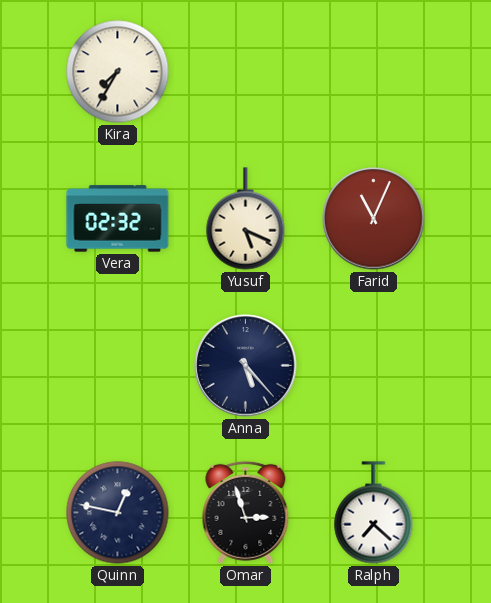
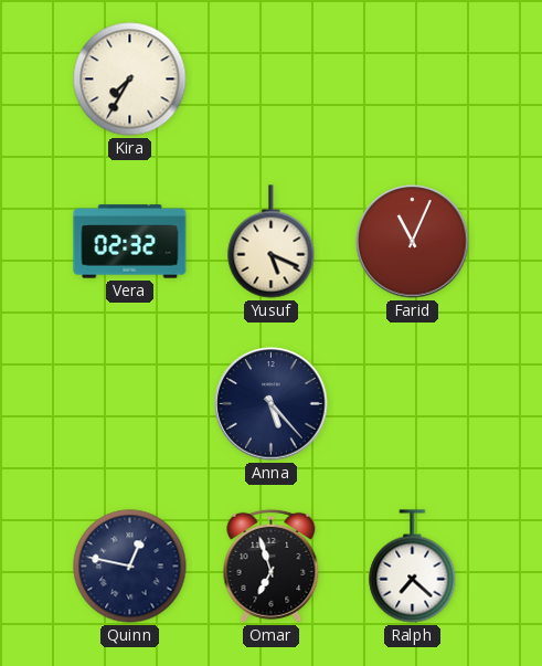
Omar: 2:57 -> 6:57
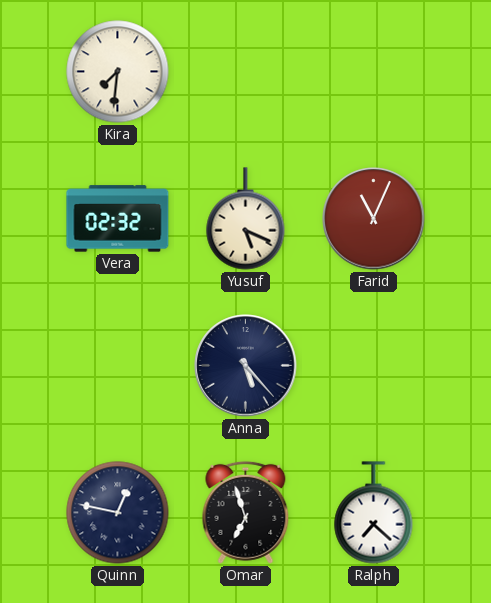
Kira: 7:35 -> 7:31
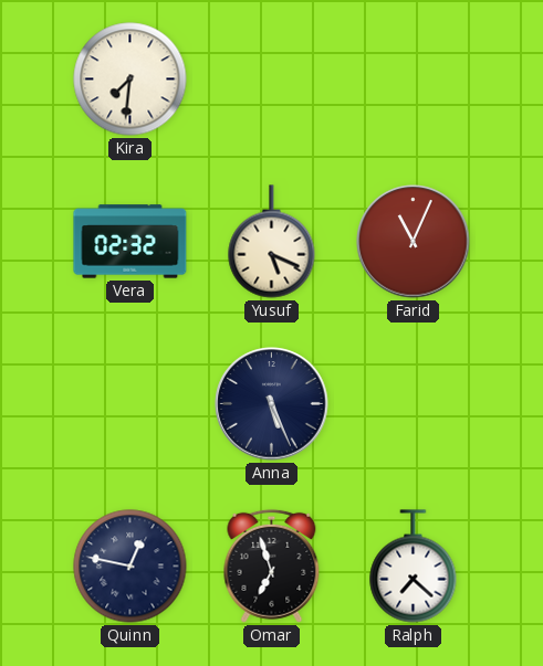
Anna: 5:23 -> 5:26
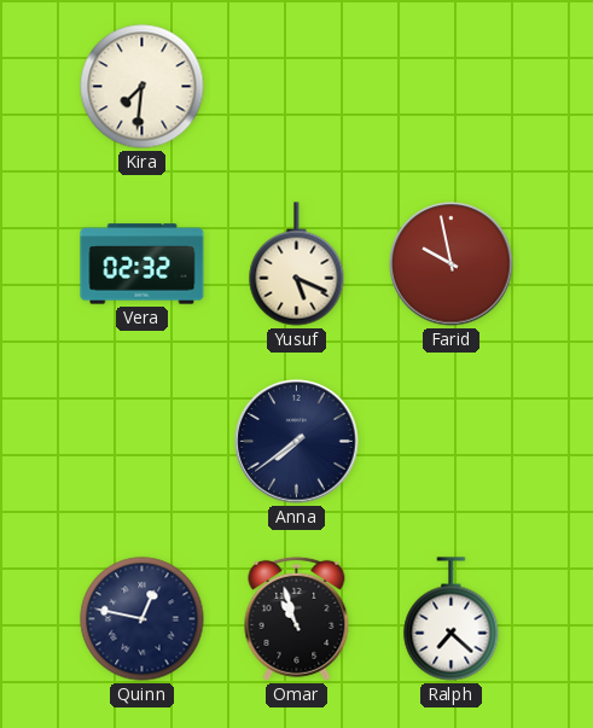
Farid: 11:04 -> 9:58
Anna: 5:26 -> 7:39
Omar: 6:57 -> 10:57
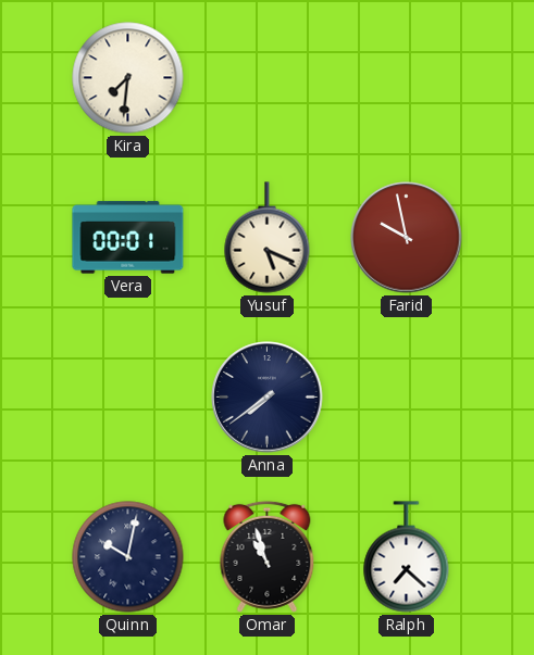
Vera: 02:32 -> 00:01
Quinn: 12:47 -> 10:02
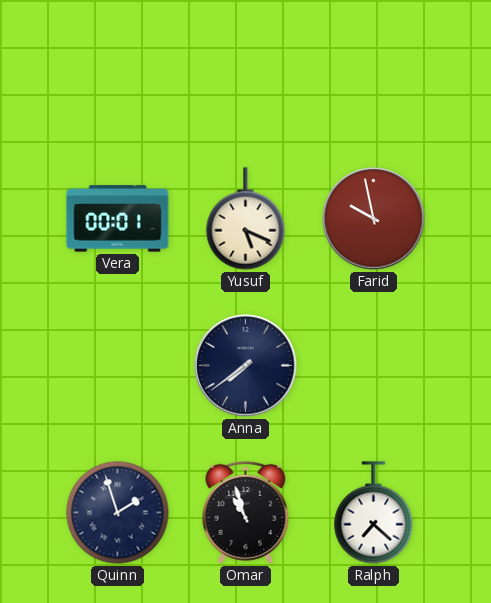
Kira: 7:31 -> none
Quinn: 10:02 -> 1:57
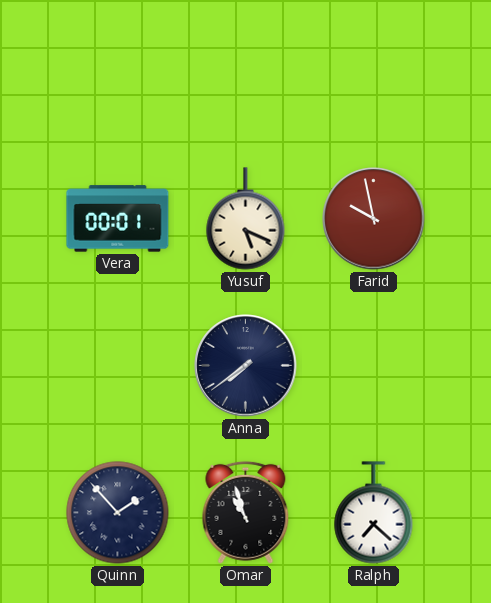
Quinn: 1:57 -> 1:53
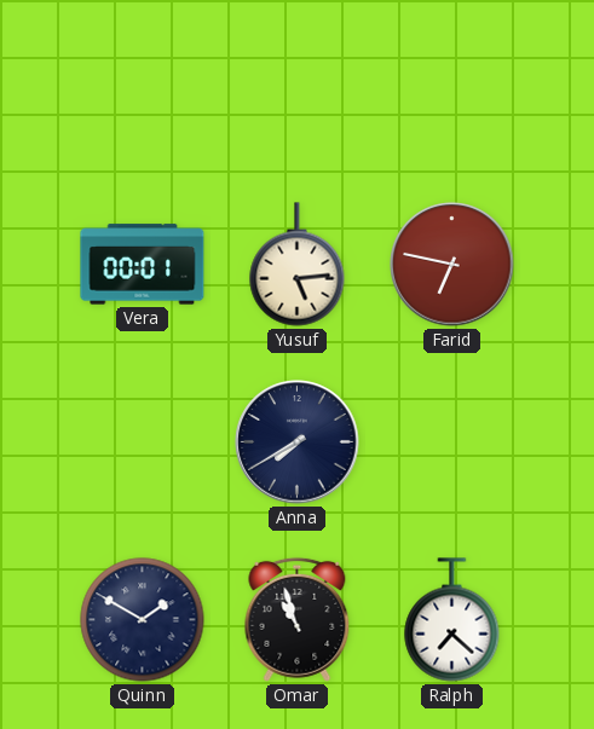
Yusuf: 5:19 -> 5:14
Farid: 9:58 -> 6:47
Anna: 7:39 -> 7:40
Quinn: 1:53 -> 1:50
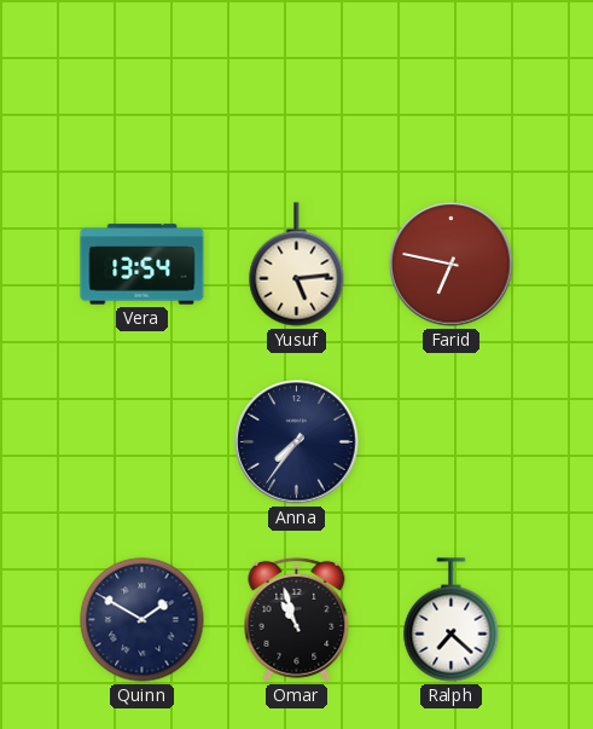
Vera: 00:01 -> 13:54
Anna: 7:40 -> 7:36
